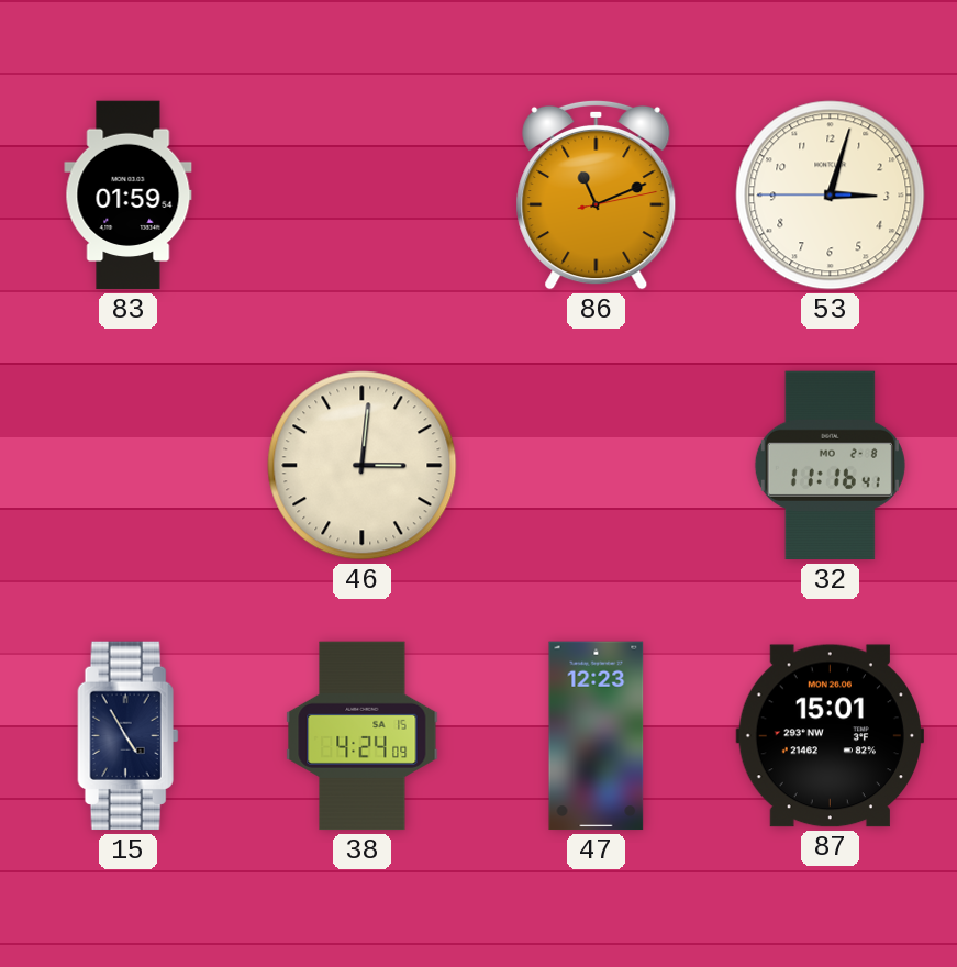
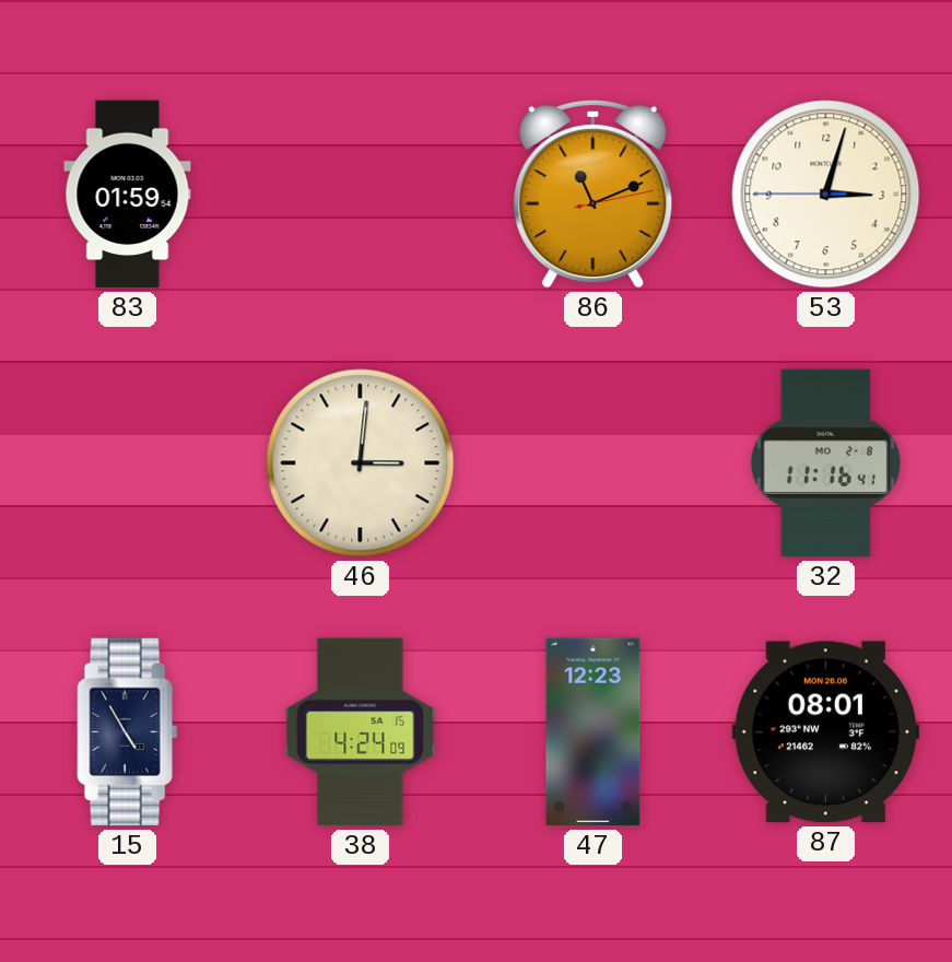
87: 15:01 -> 08:01
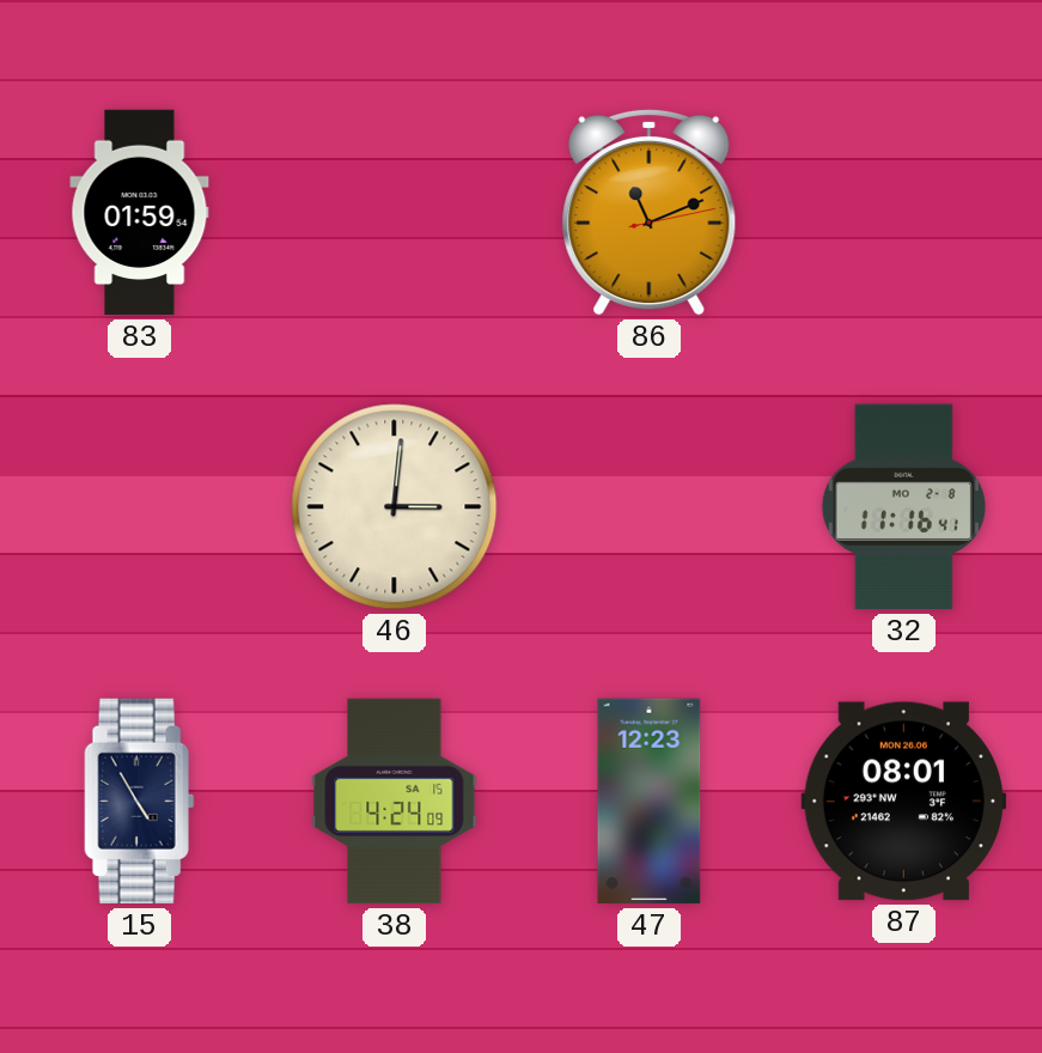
53: 3:02 -> none
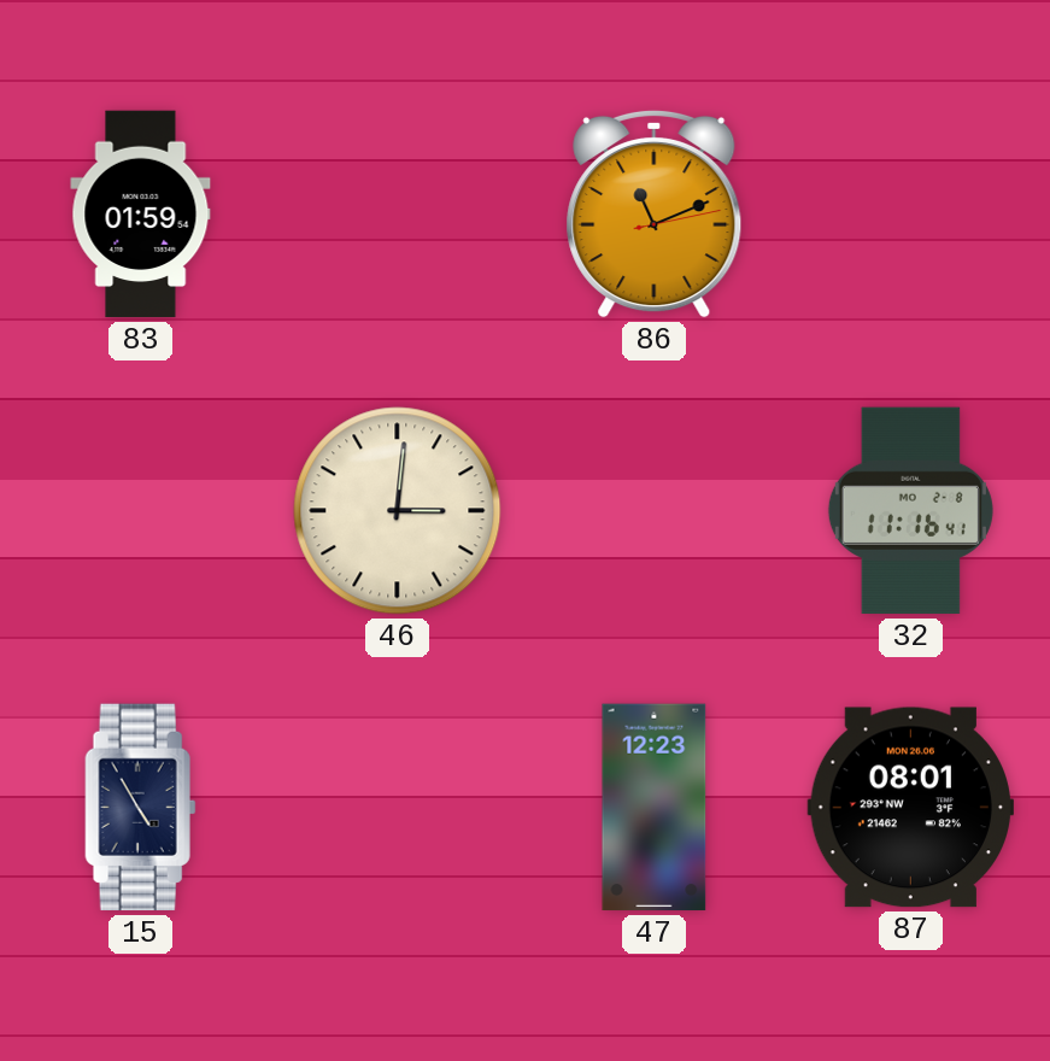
38: 4:24 -> none
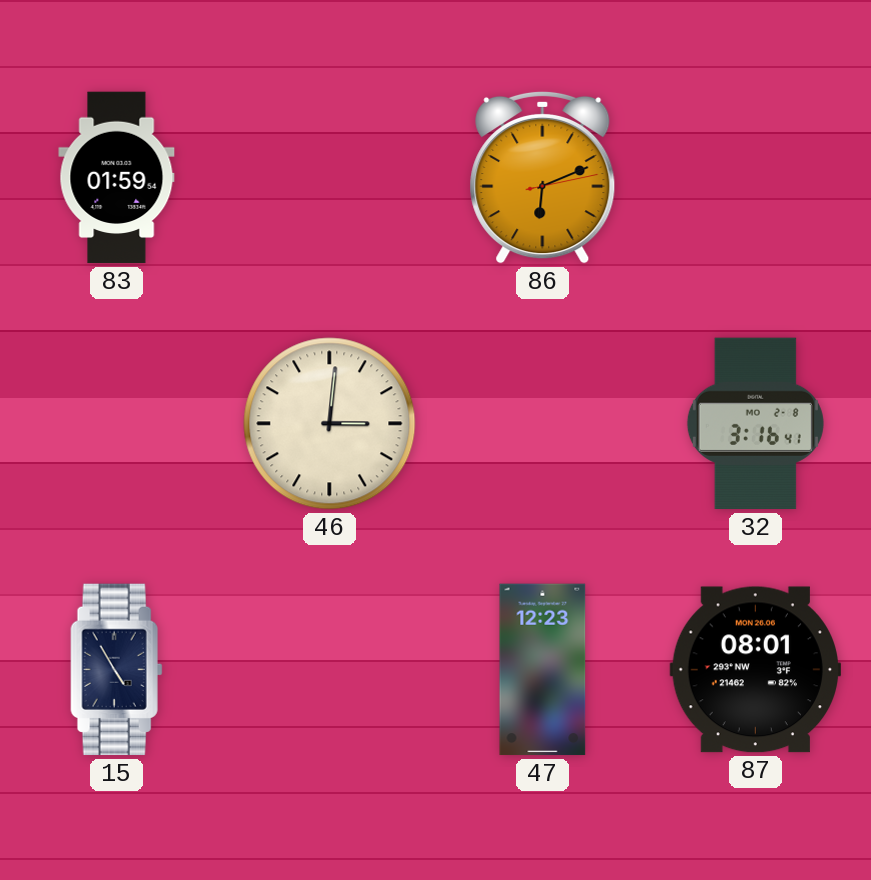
86: 11:11 -> 6:11
32: 11:16 -> 3:16
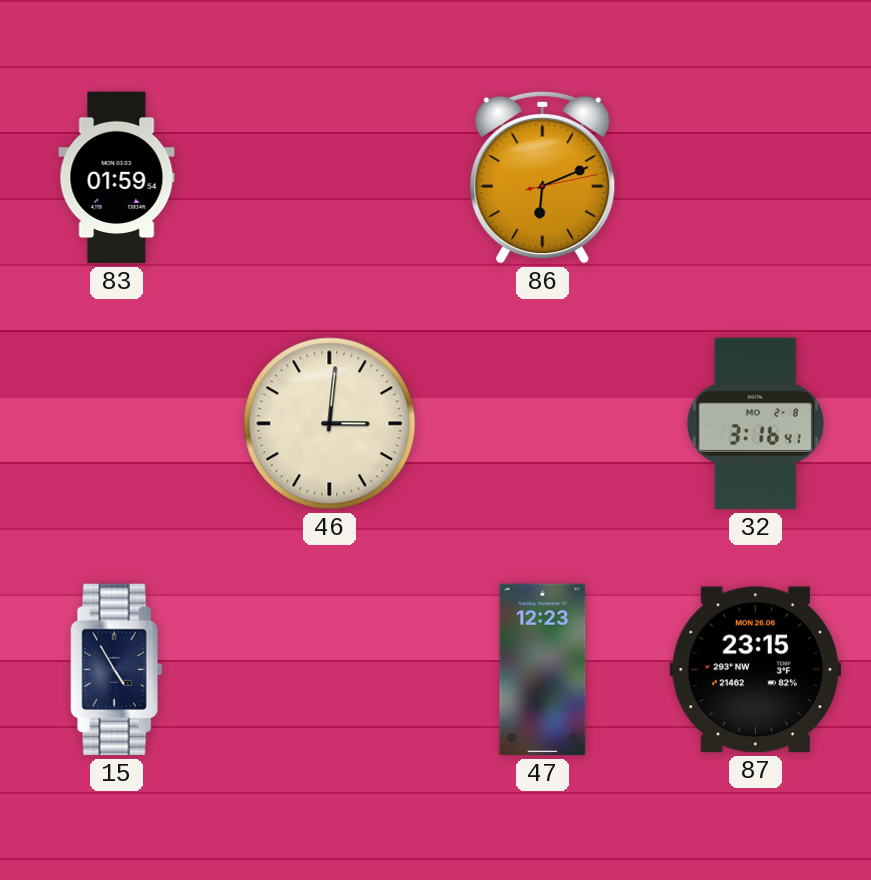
87: 08:01 -> 23:15
